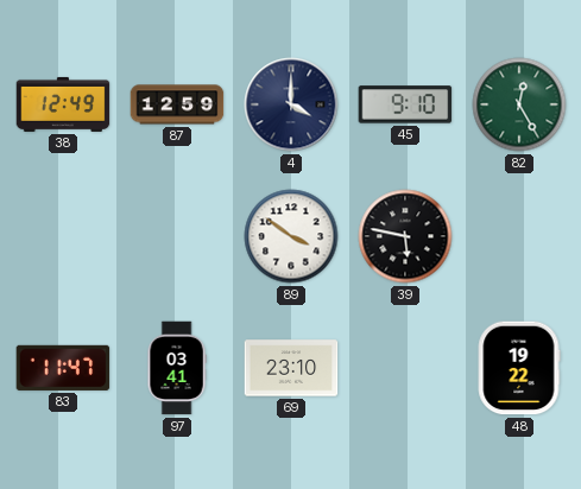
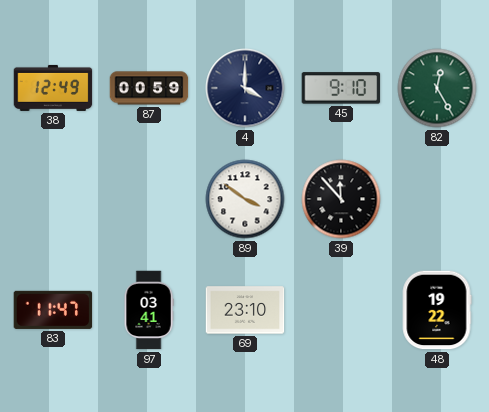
87: 12:59 -> 00:59
39: 5:47 -> 11:53
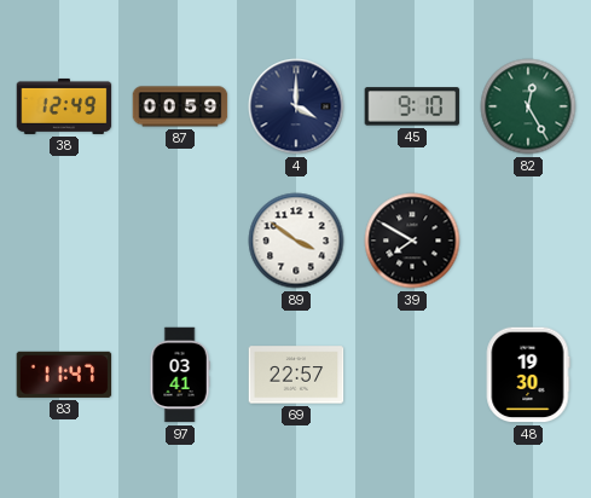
39: 11:53 -> 7:50
69: 23:10 -> 22:57
48: 19:22 -> 19:30
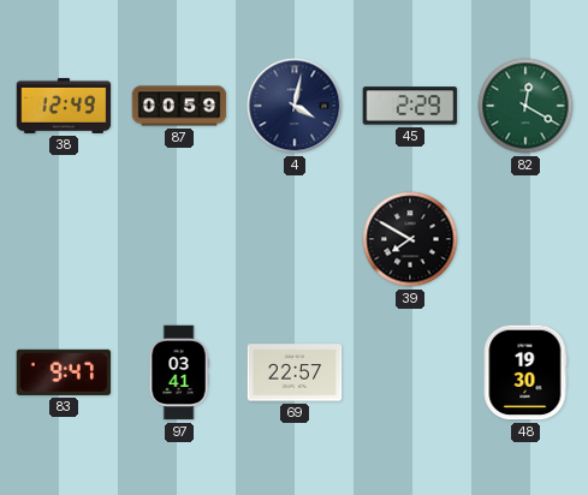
4: 4:00 -> 4:02
45: 9:10 -> 2:29
82: 12:25 -> 12:20
89: 3:51 -> none
83: 11:47 -> 9:47
